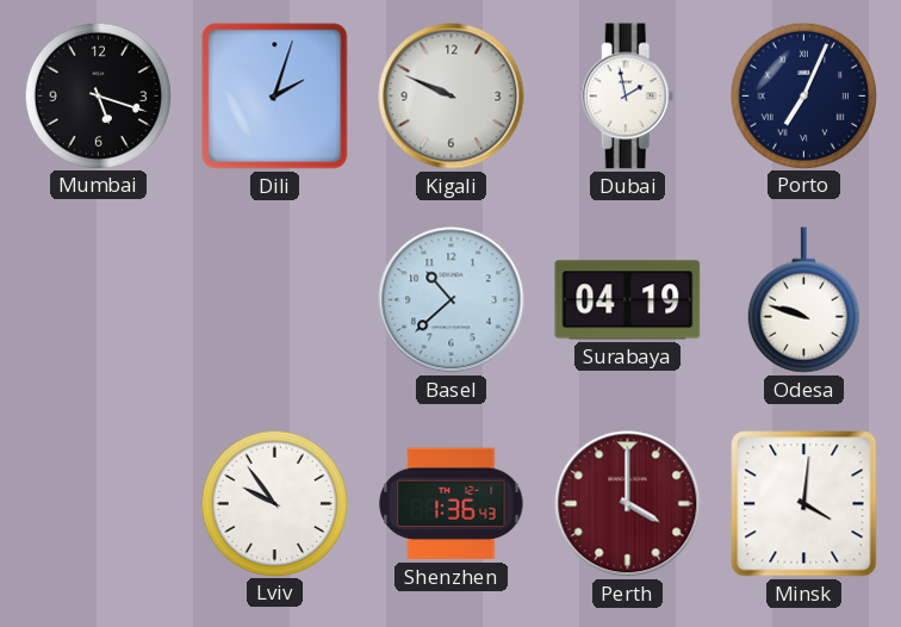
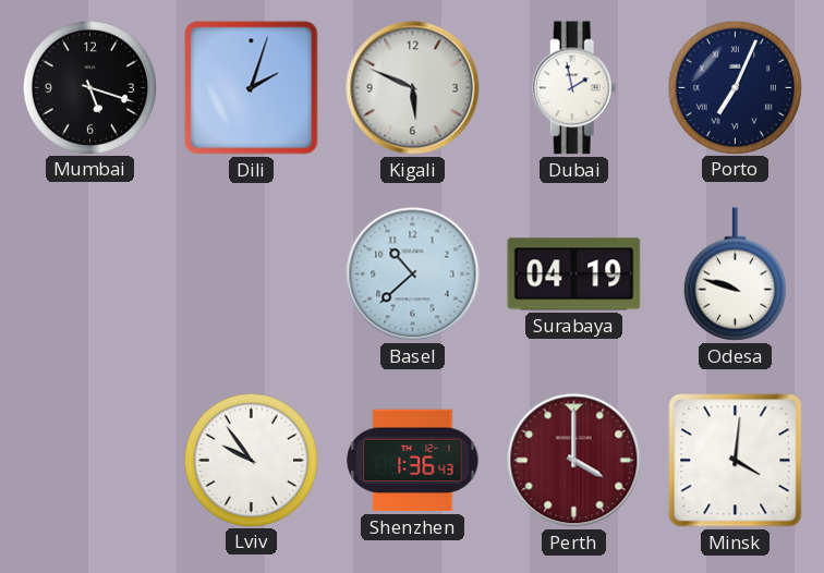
Kigali: 9:49 -> 5:49
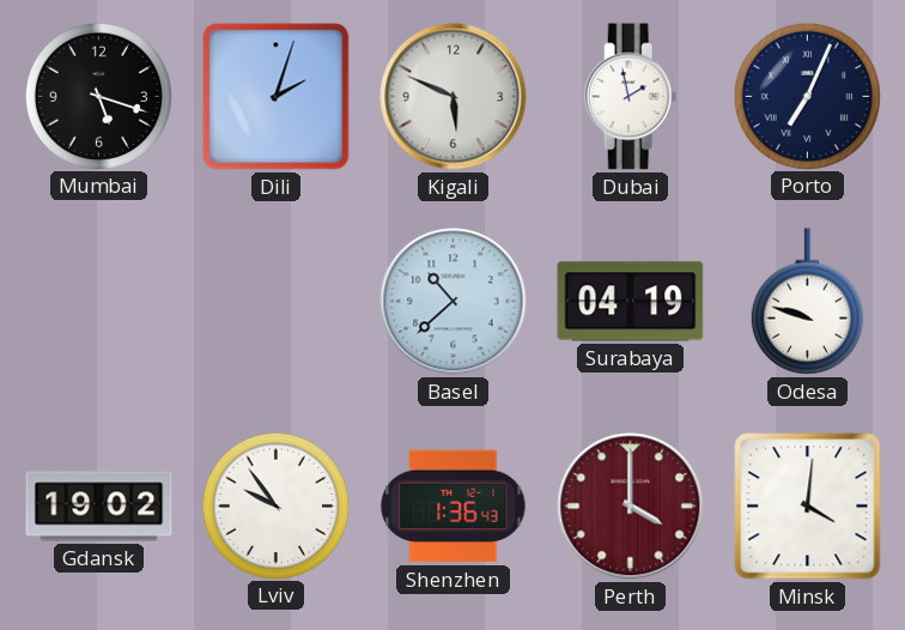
Gdansk: none -> 19:02
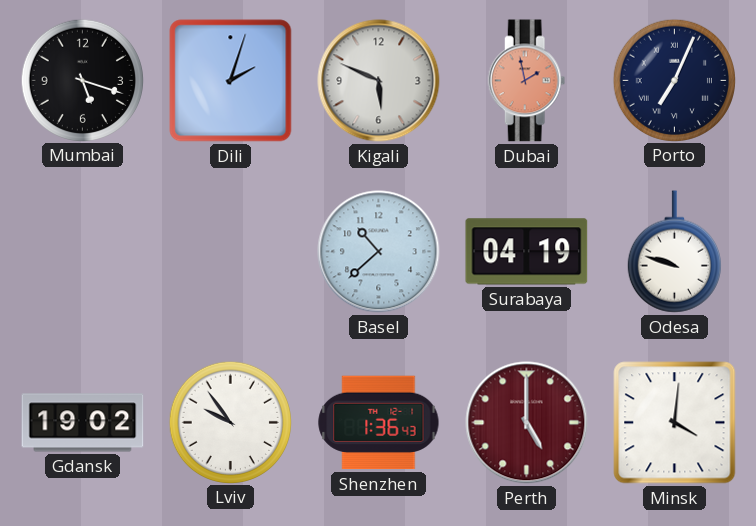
Dubai dial: white -> salmon
Perth: 4:00 -> 5:00
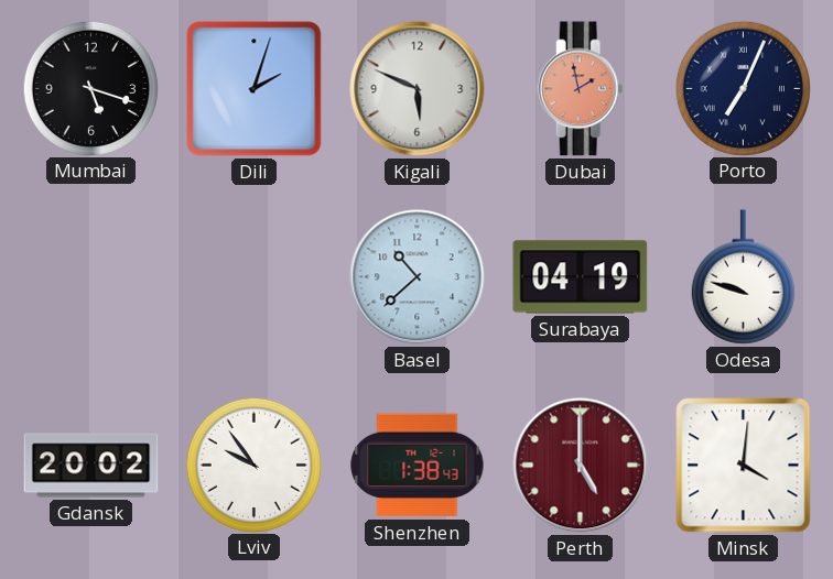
Gdansk: 19:02 -> 20:02
Shenzhen: 1:36 -> 1:38
